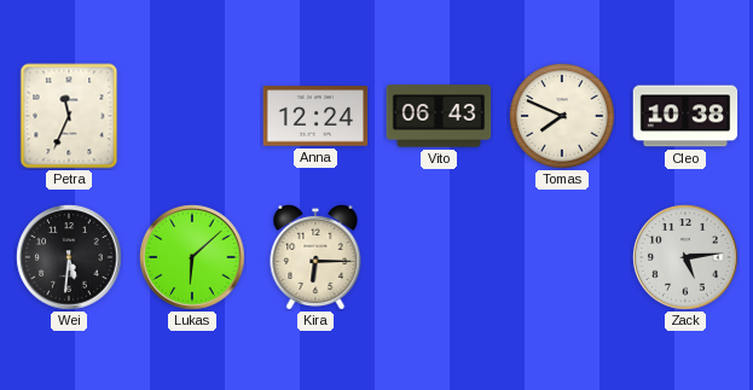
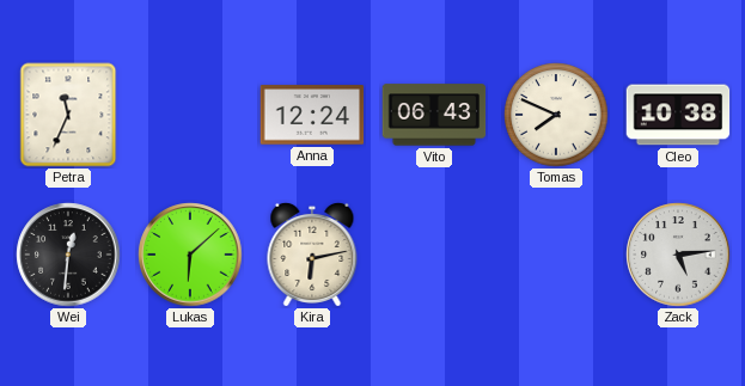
Wei: 5:31 -> 12:31
Kira: 6:15 -> 6:13
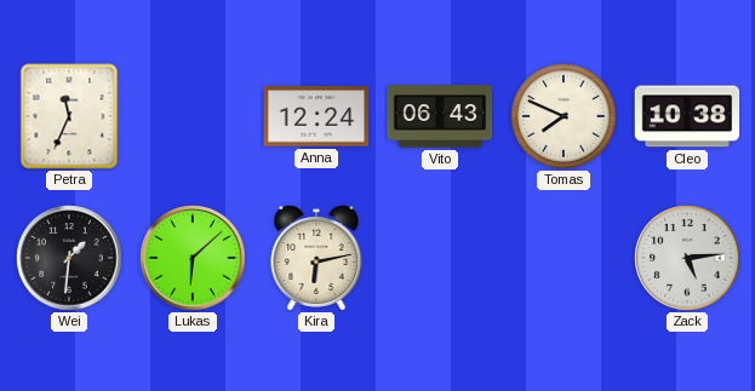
Wei: 12:31 -> 1:31
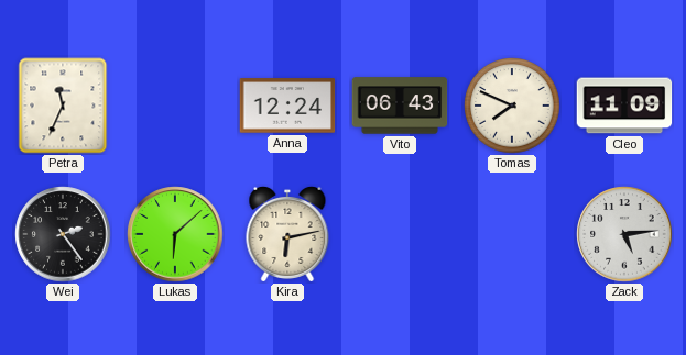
Cleo: 10:38 -> 11:09
Wei: 1:31 -> 2:24
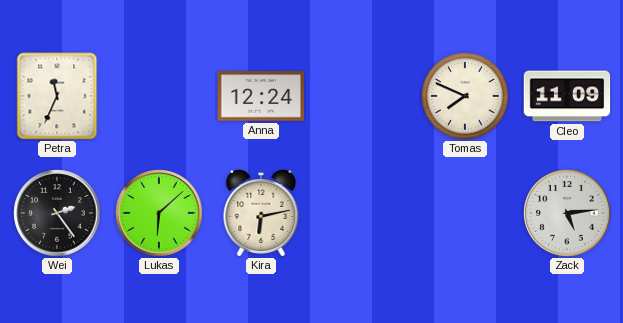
Vito: 06:43 -> none
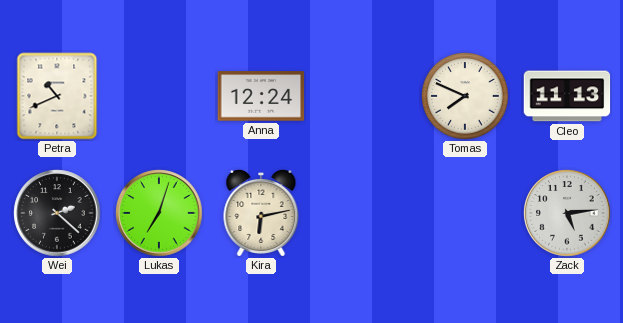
Petra: 11:34 -> 10:41
Cleo: 11:09 -> 11:13
Wei: 2:24 -> 2:22
Lukas: 6:08 -> 7:03
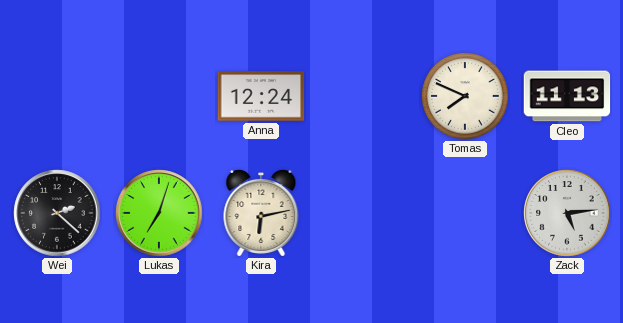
Petra: 10:41 -> none
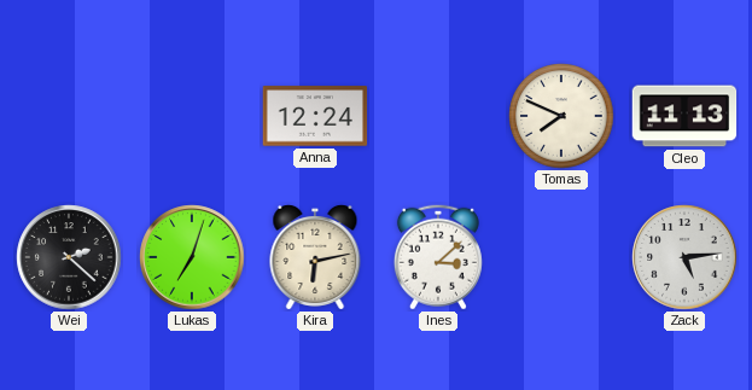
Ines: none -> 3:08
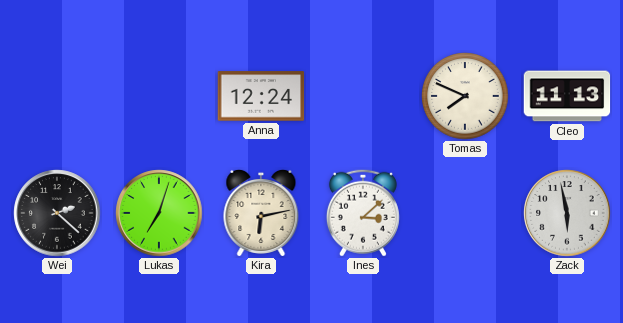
Zack: 5:14 -> 5:58
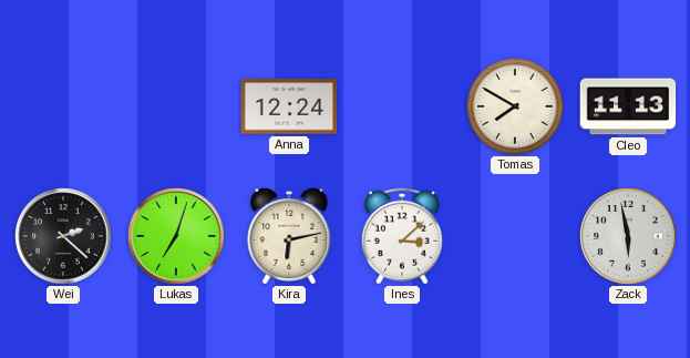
Tomas: 7:49 -> 7:50
